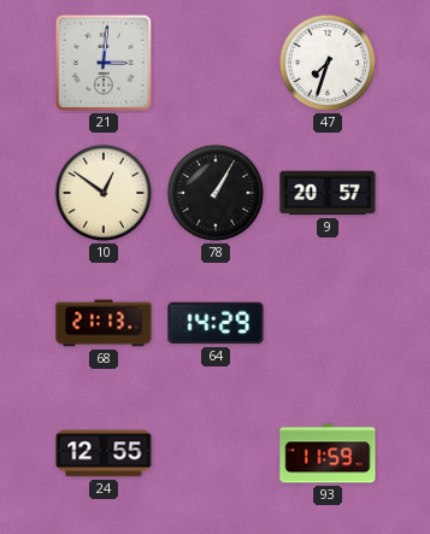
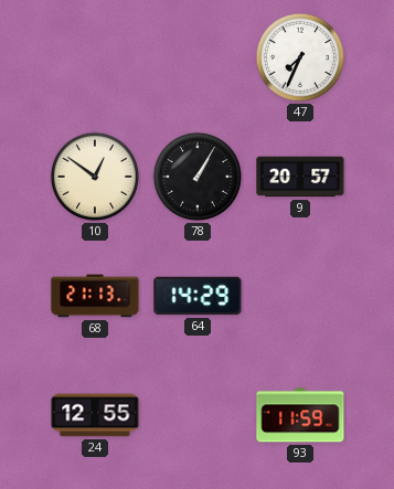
21: 3:01 -> none
47: 7:33 -> 7:34
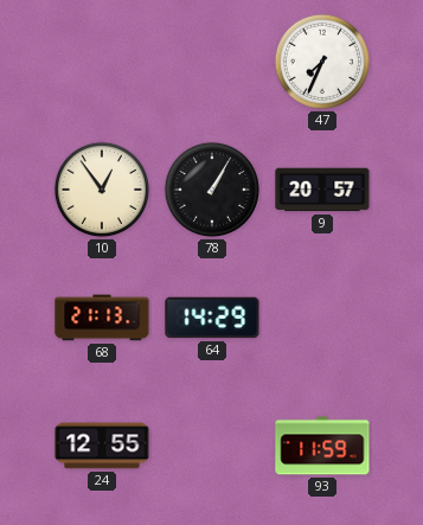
10: 12:51 -> 12:54
